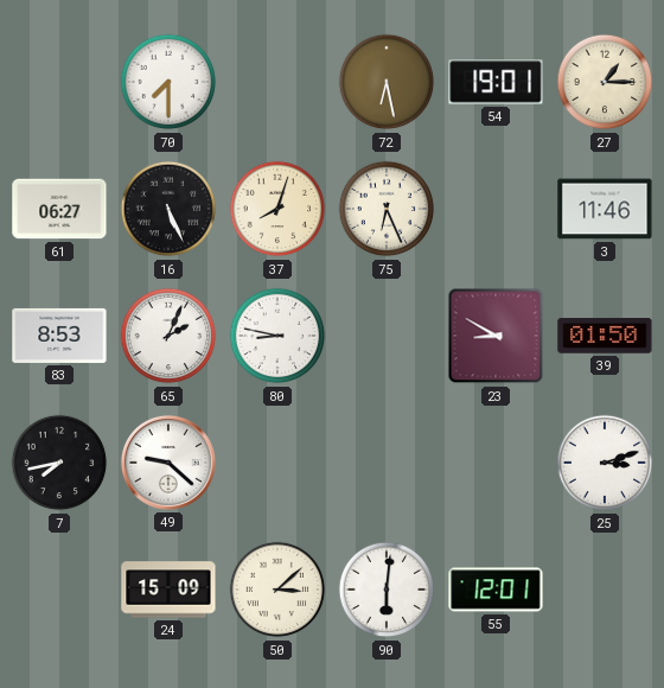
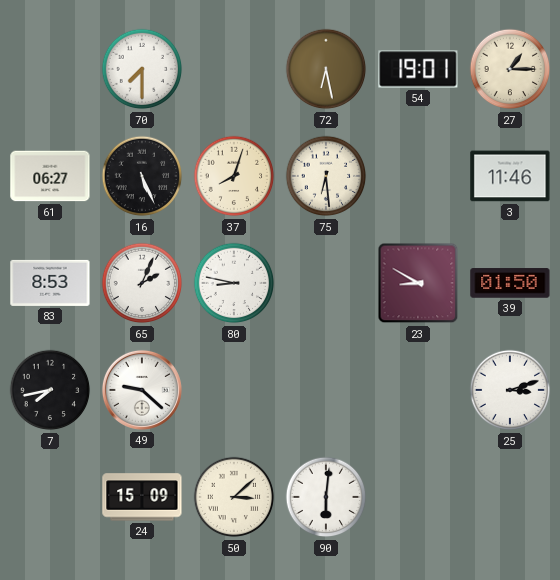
75: 6:26 -> 6:29
55: 12:01 -> none
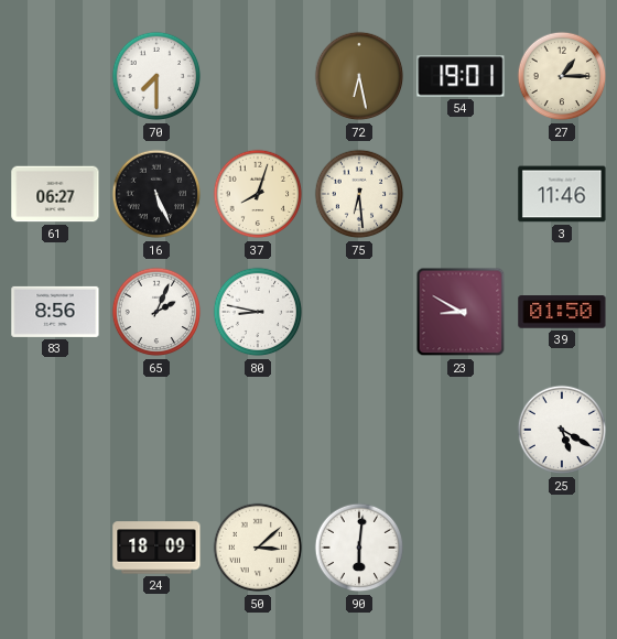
83: 8:53 -> 8:56
7: 7:43 -> none
49: 9:22 -> none
25: 3:12 -> 5:20
24: 15:09 -> 18:09
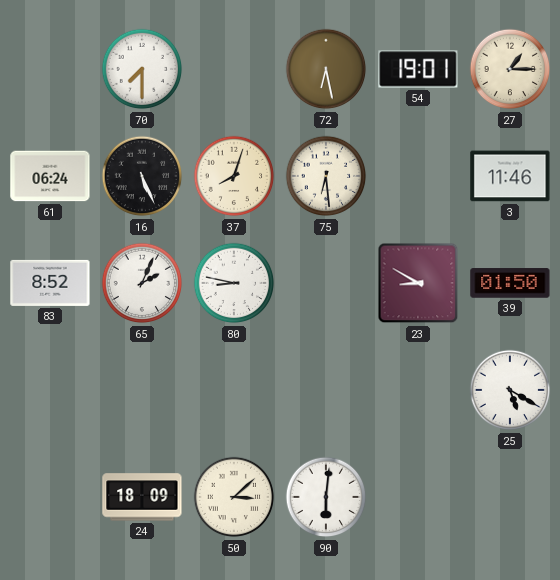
61: 06:27 -> 06:24
83: 8:56 -> 8:52
